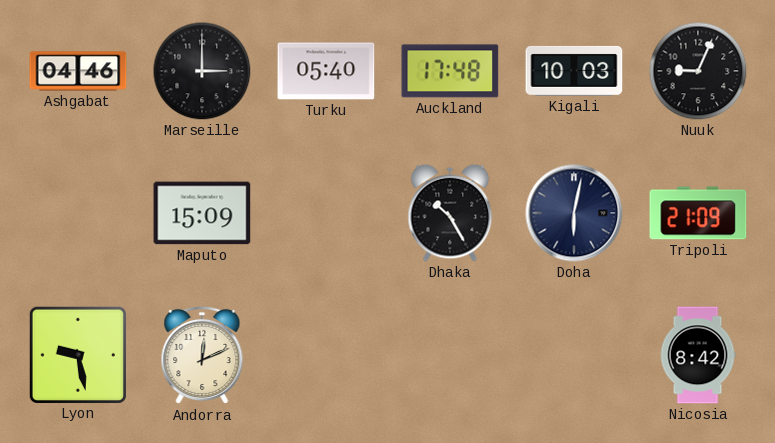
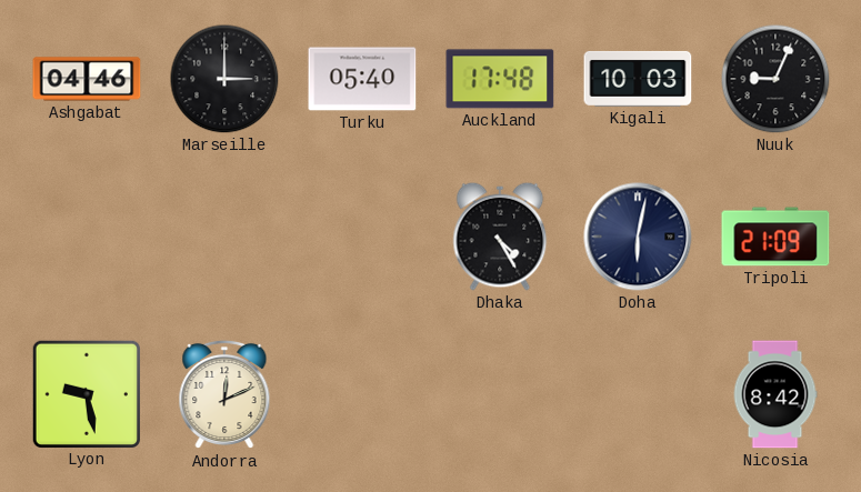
Maputo: 15:09 -> none
Dhaka: 10:25 -> 4:25
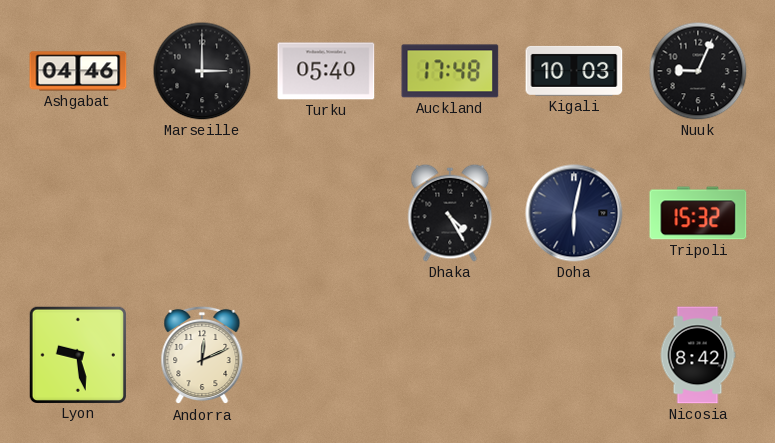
Tripoli: 21:09 -> 15:32
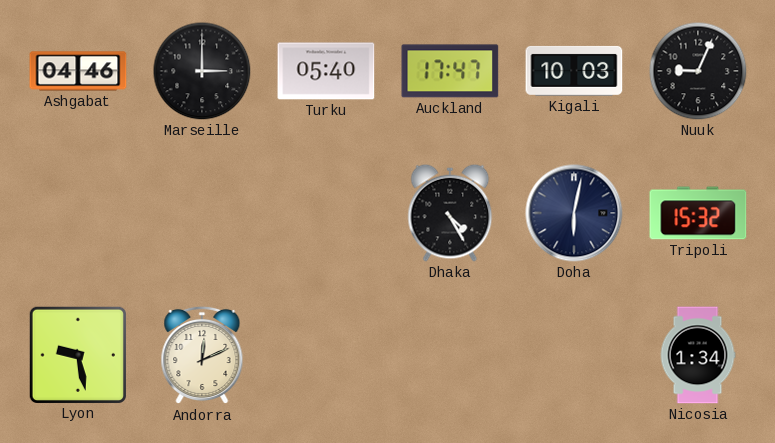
Auckland: 17:48 -> 17:47
Nicosia: 8:42 -> 1:34
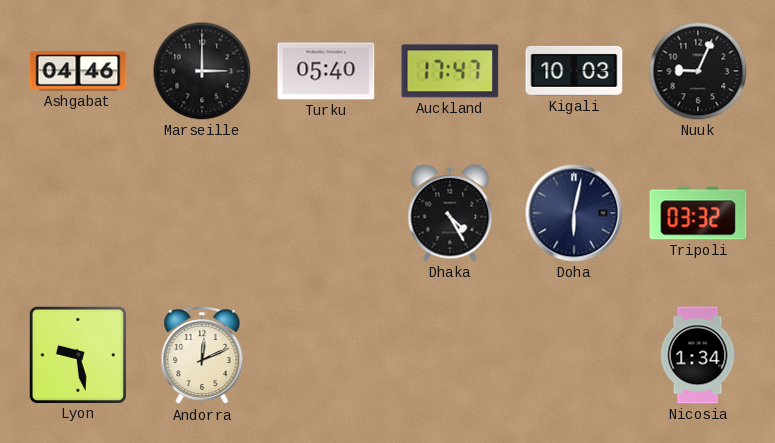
Tripoli: 15:32 -> 03:32
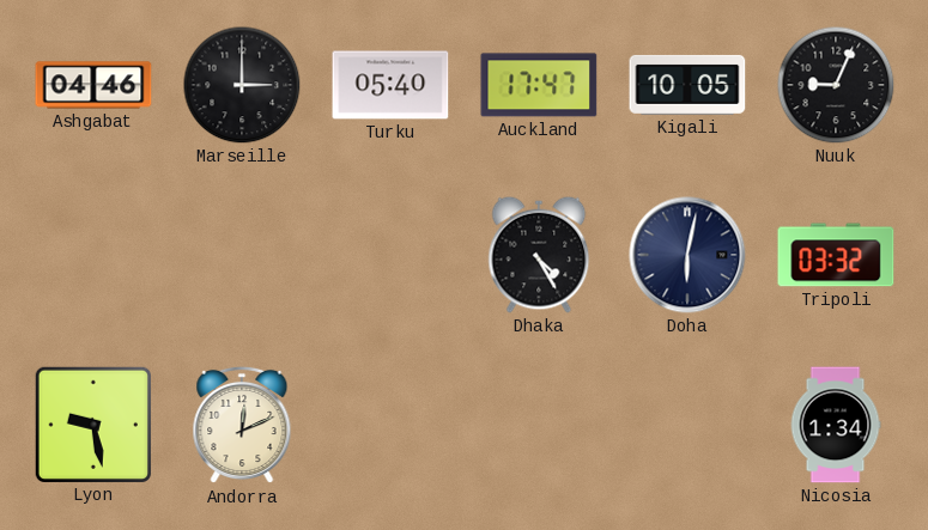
Kigali: 10:03 -> 10:05
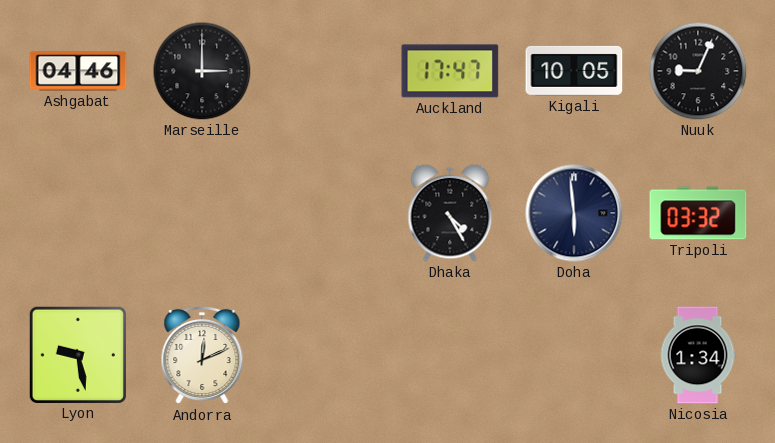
Turku: 05:40 -> none
Doha: 6:02 -> 5:59
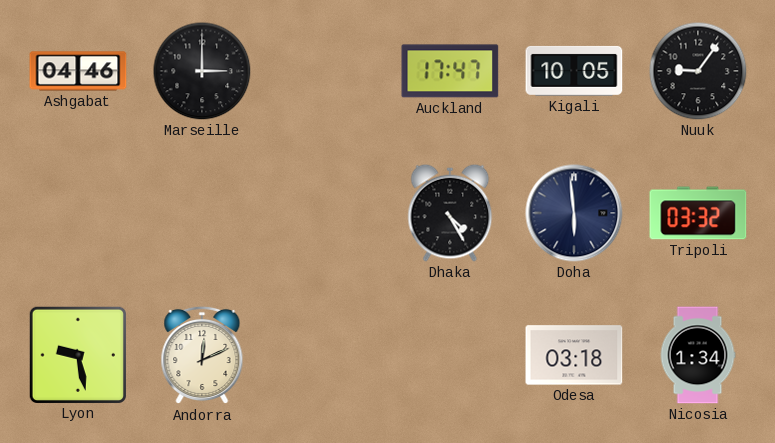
Nuuk: 9:04 -> 9:06
Odesa: none -> 03:18
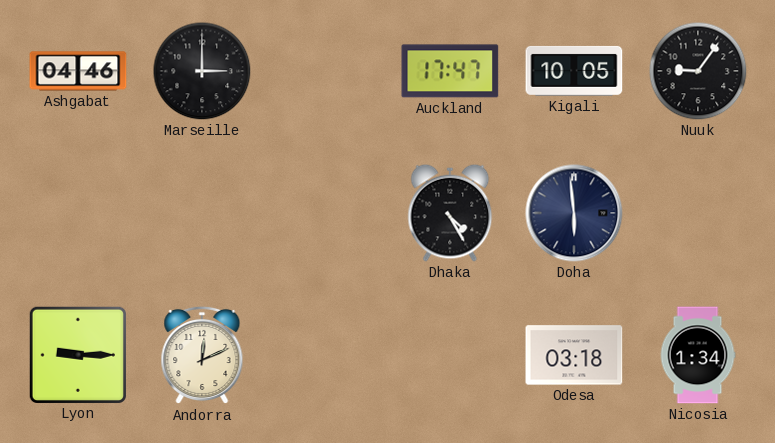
Tripoli: 03:32 -> none
Lyon: 9:28 -> 9:15
